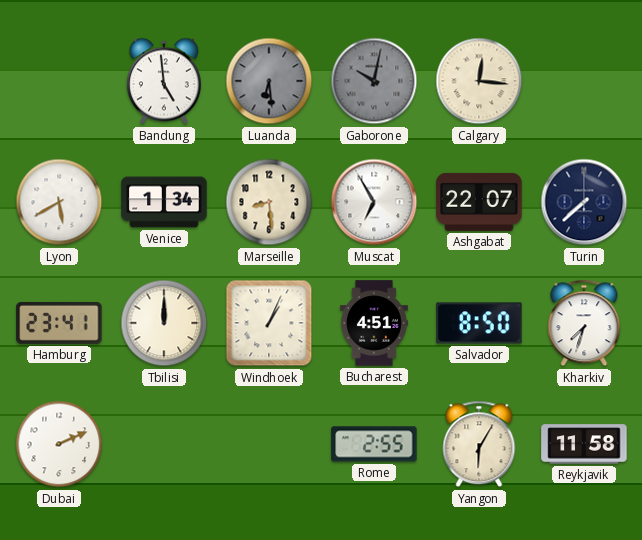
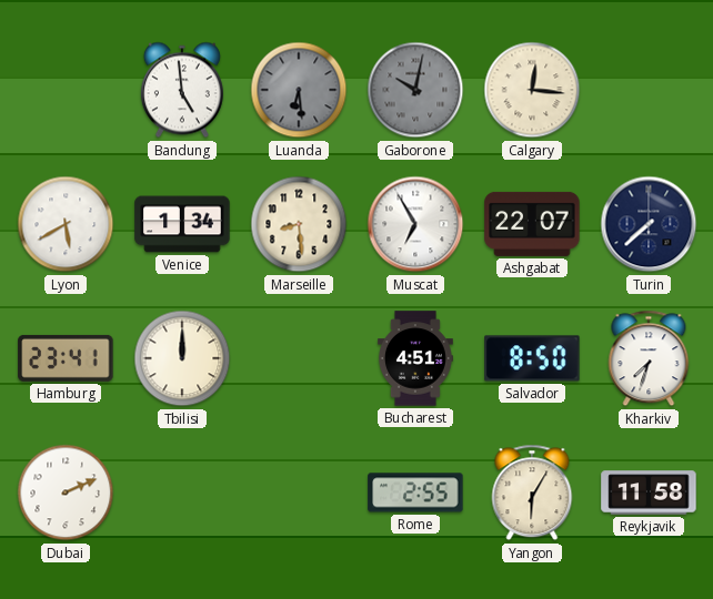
Windhoek: 1:04 -> none
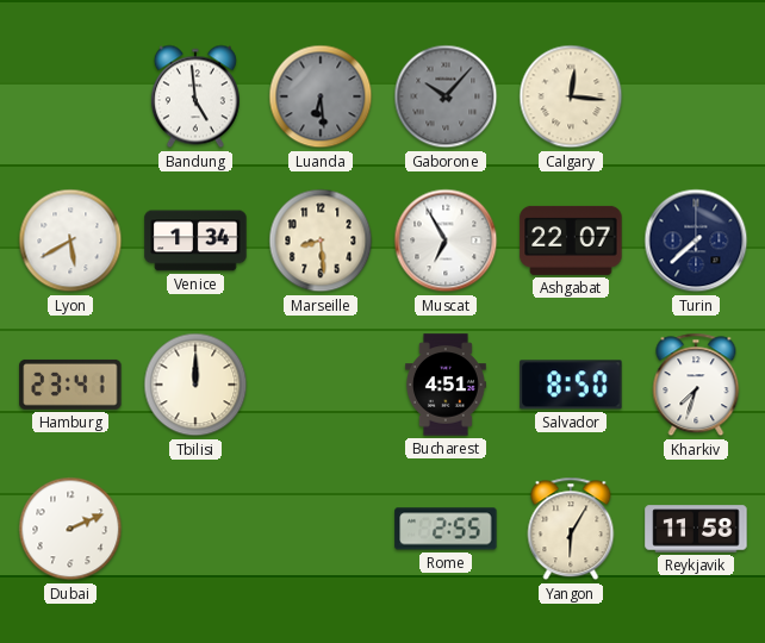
Gaborone: 10:02 -> 10:07
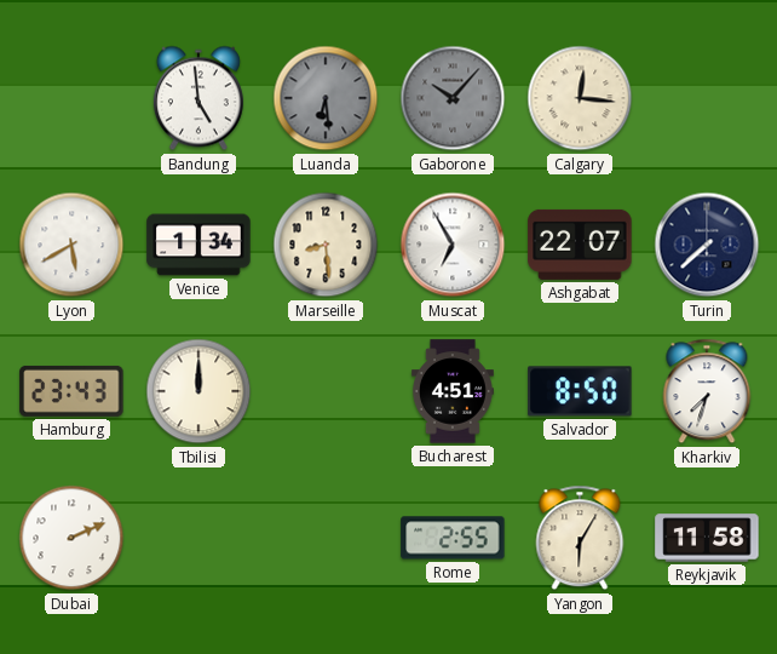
Hamburg: 23:41 -> 23:43
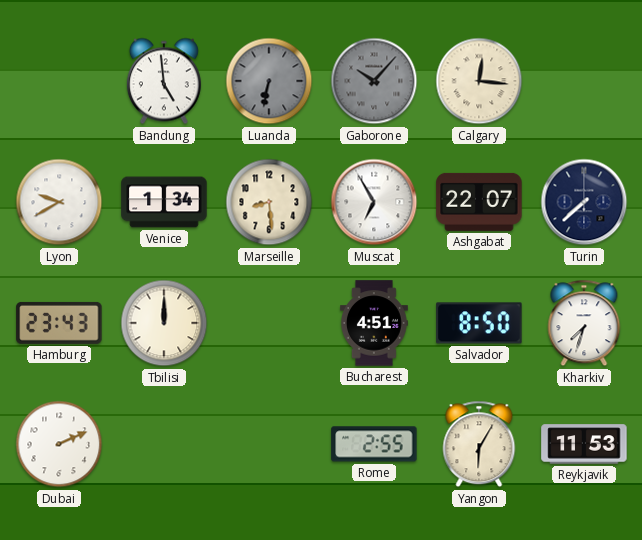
Luanda: 6:29 -> 6:32
Lyon: 5:40 -> 9:40
Reykjavik: 11:58 -> 11:53
